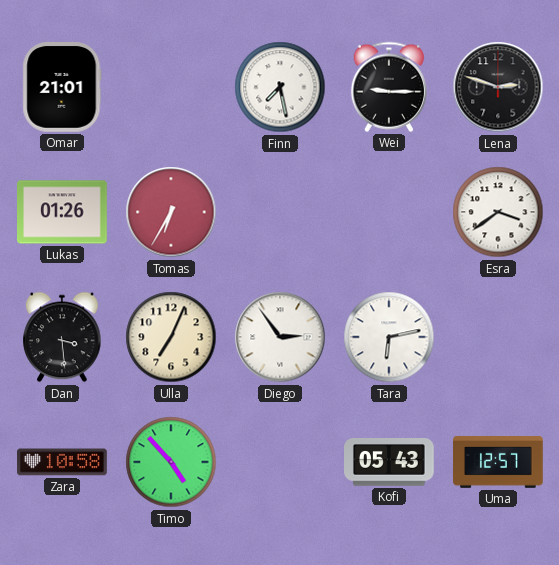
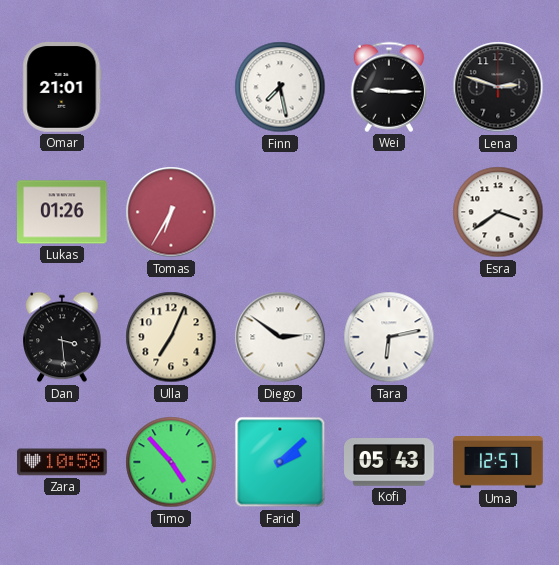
Diego: 2:54 -> 2:51
Farid: none -> 2:08
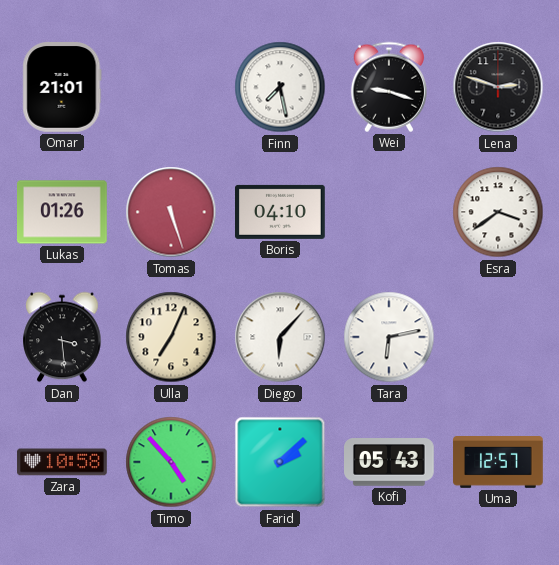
Wei: 9:15 -> 9:18
Tomas: 6:35 -> 5:27
Boris: none -> 04:10
Diego: 2:51 -> 6:07
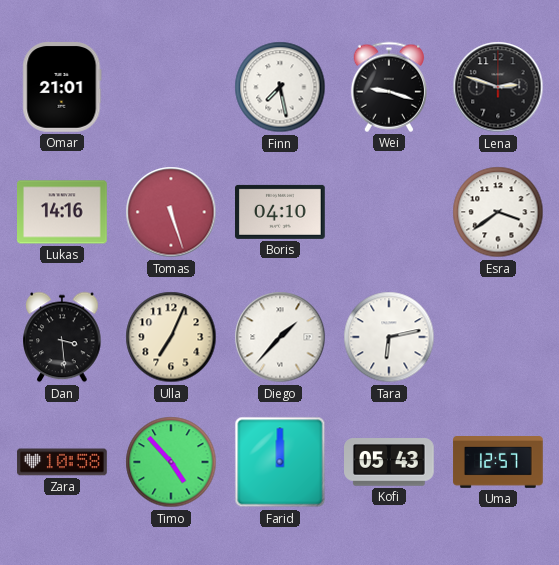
Lukas: 01:26 -> 14:16
Diego: 6:07 -> 1:37
Farid: 2:08 -> 12:00
